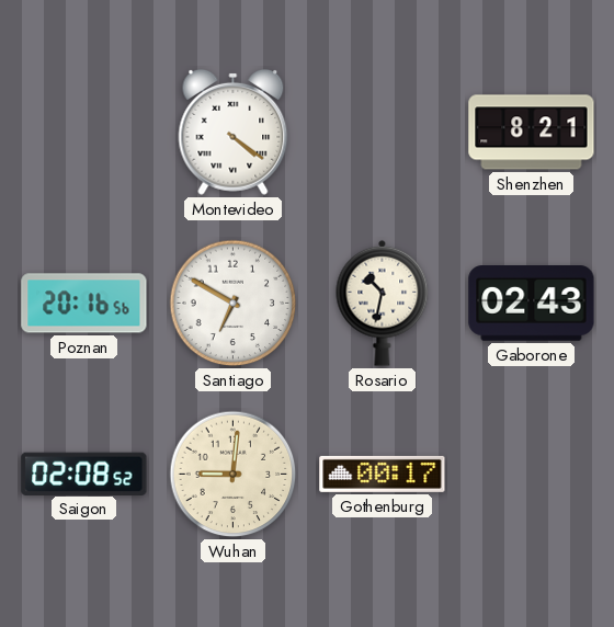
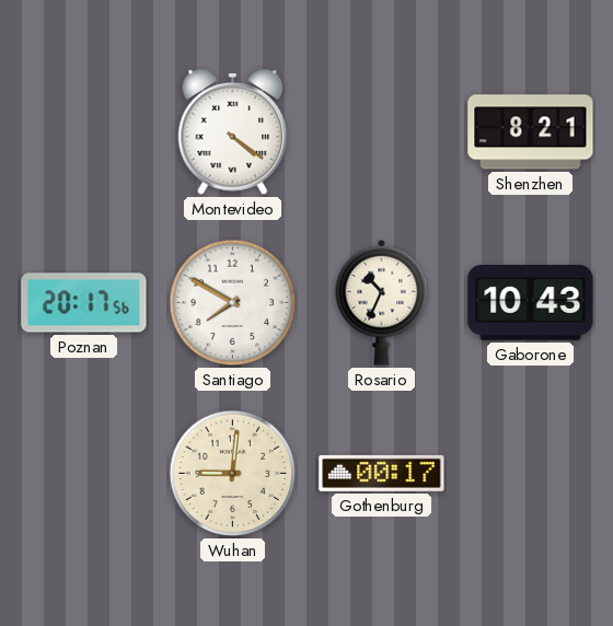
Poznan: 20:16 -> 20:17
Santiago: 6:50 -> 7:50
Rosario: 10:32 -> 10:34
Gaborone: 02:43 -> 10:43
Saigon: 02:08 -> none
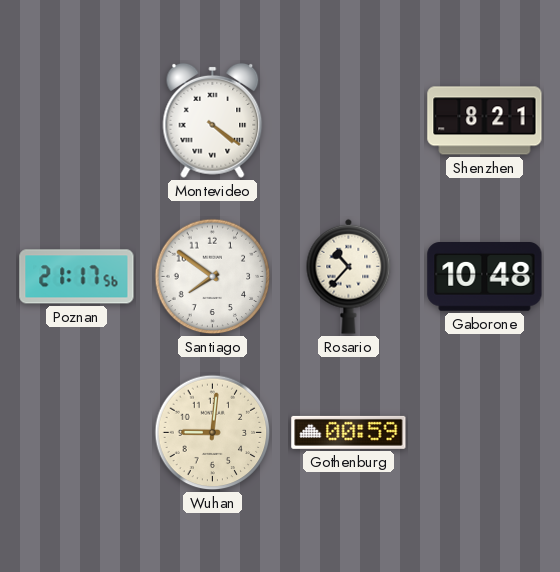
Poznan: 20:17 -> 21:17
Santiago: 7:50 -> 7:51
Rosario: 10:34 -> 10:37
Gaborone: 10:43 -> 10:48
Gothenburg: 00:17 -> 00:59
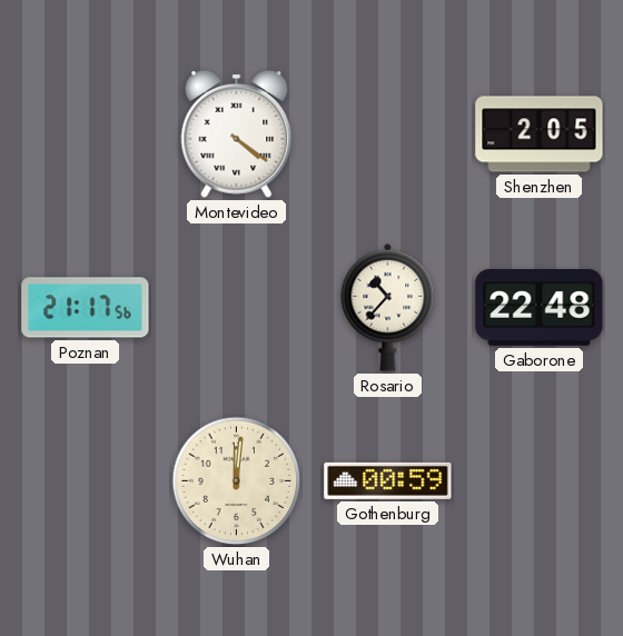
Shenzhen: 8:21 -> 2:05
Santiago: 7:51 -> none
Gaborone: 10:48 -> 22:48
Wuhan: 9:01 -> 12:01
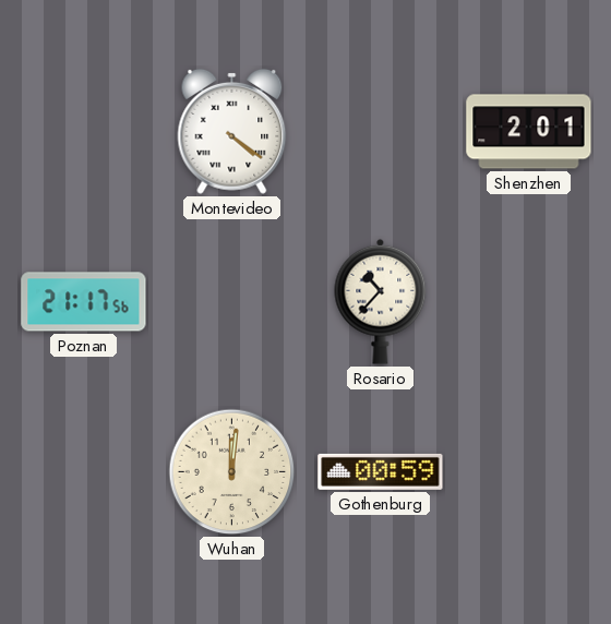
Shenzhen: 2:05 -> 2:01
Gaborone: 22:48 -> none
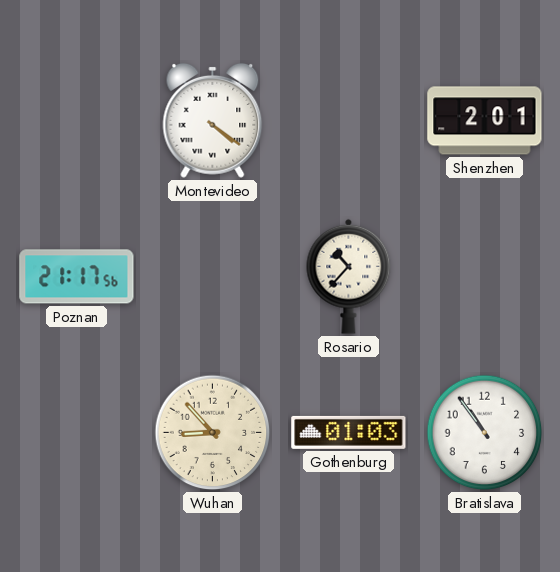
Wuhan: 12:01 -> 8:53
Gothenburg: 00:59 -> 01:03
Bratislava: none -> 10:54
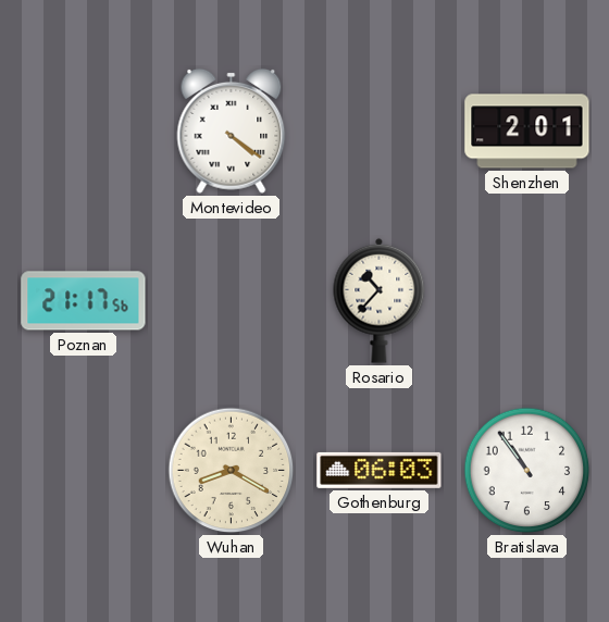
Wuhan: 8:53 -> 8:20
Gothenburg: 01:03 -> 06:03
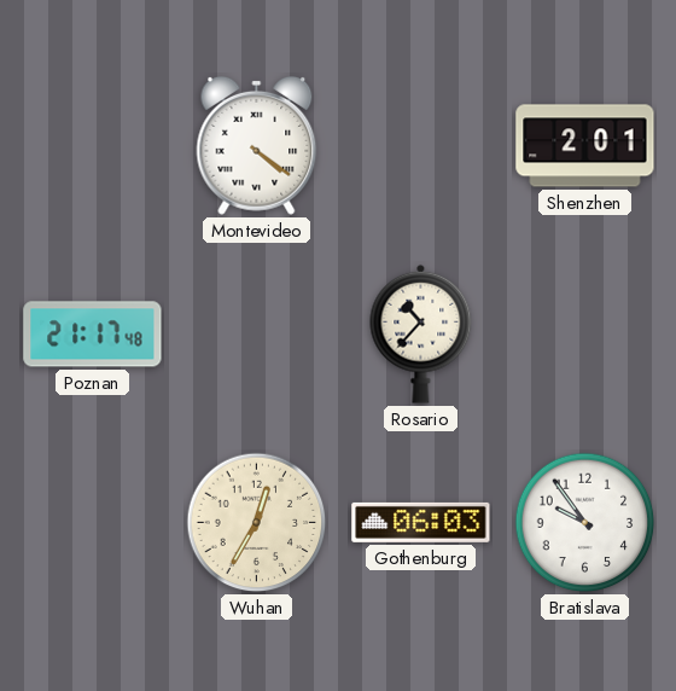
Poznan: 21:17:56 -> 21:17:48
Wuhan: 8:20 -> 12:35
Bratislava: 10:54 -> 9:54
